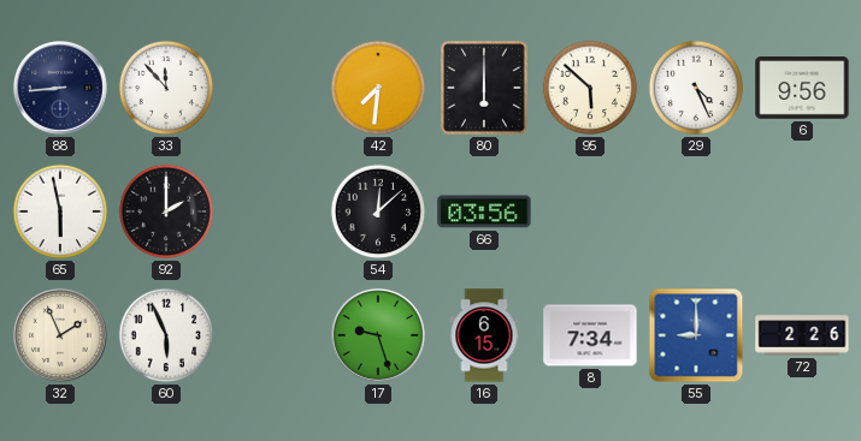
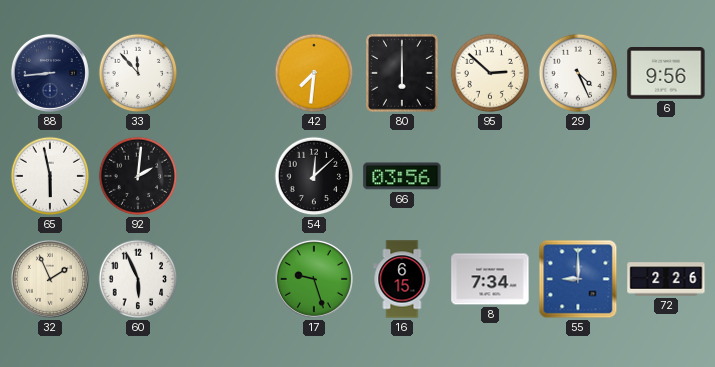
95: 5:52 -> 2:52
92: 2:00 -> 2:01
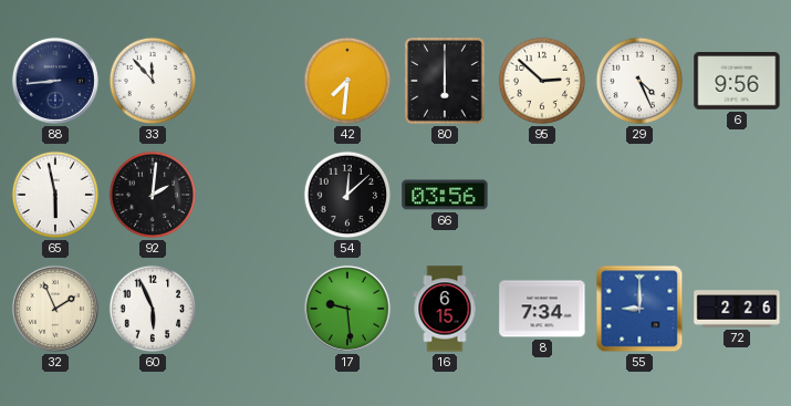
17: 9:27 -> 9:29
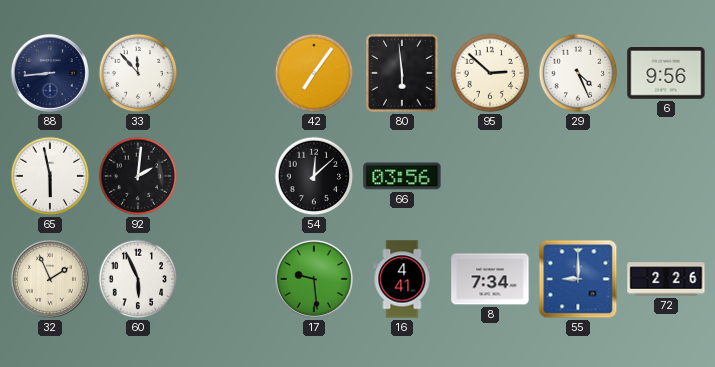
42: 7:31 -> 7:06
80: 6:00 -> 5:59
16: 6:15 -> 4:41
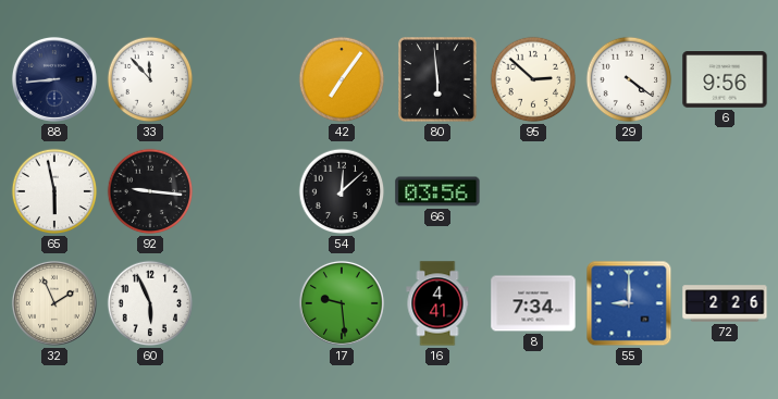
29: 4:26 -> 4:21
92: 2:01 -> 9:16
